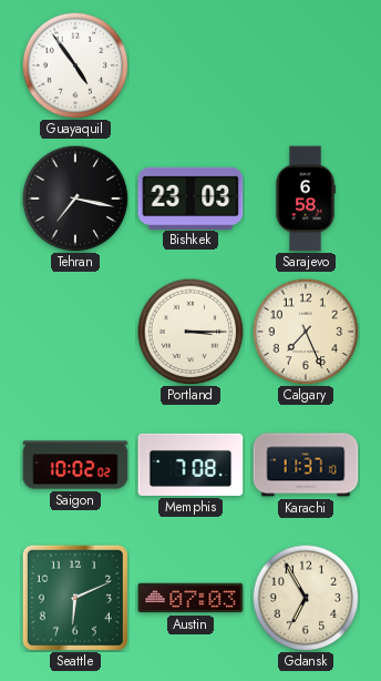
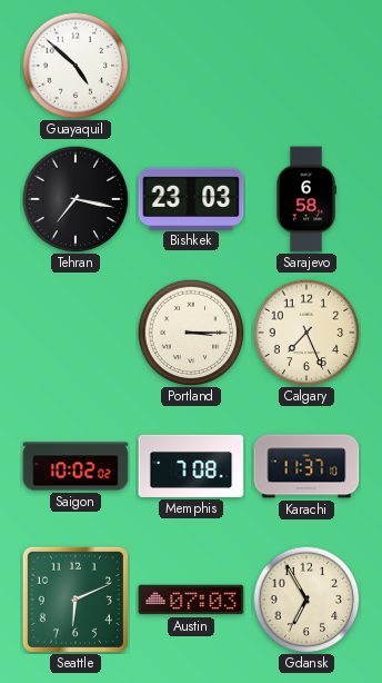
Guayaquil: 4:54 -> 4:52
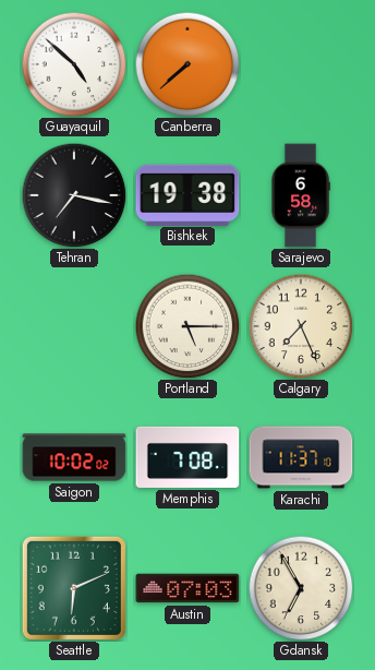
Canberra: none -> 7:38
Bishkek: 23:03 -> 19:38
Portland: 3:15 -> 5:15
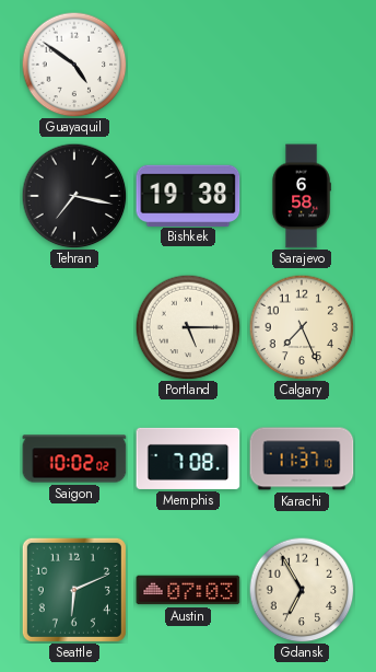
Guayaquil: 4:52 -> 4:51
Canberra: 7:38 -> none
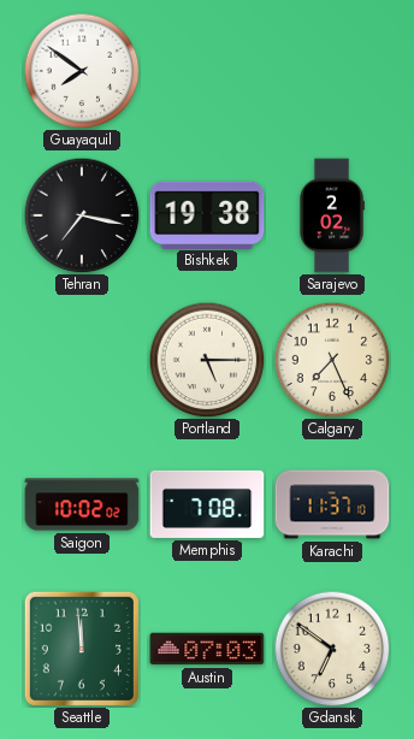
Guayaquil: 4:51 -> 7:51
Sarajevo: 6:58 -> 2:02
Seattle: 6:11 -> 11:59
Gdansk: 6:55 -> 6:51
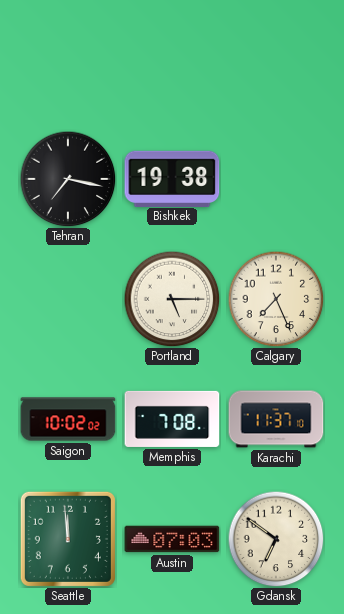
Guayaquil: 7:51 -> none
Sarajevo: 2:02 -> none
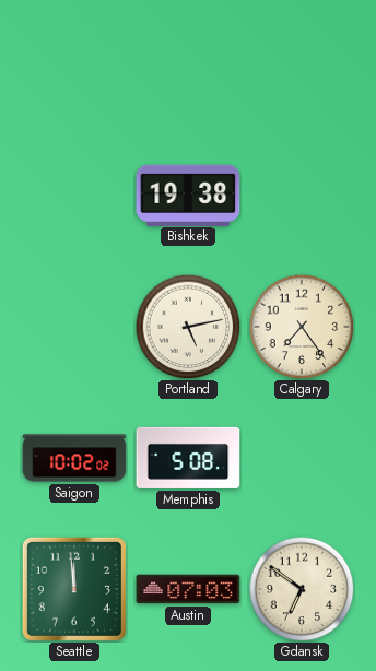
Tehran: 7:17 -> none
Portland: 5:15 -> 5:13
Calgary: 7:26 -> 7:24
Memphis: 7:08 -> 5:08
Karachi: 11:37 -> none
